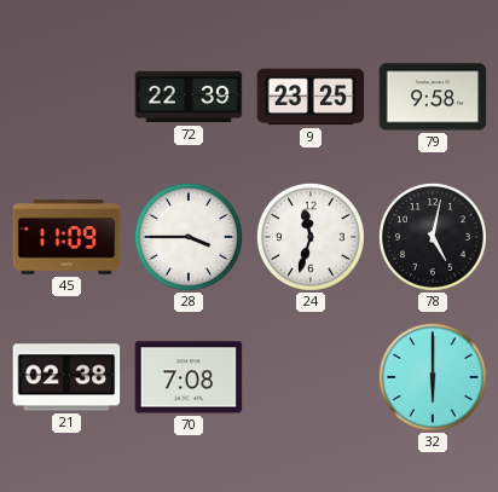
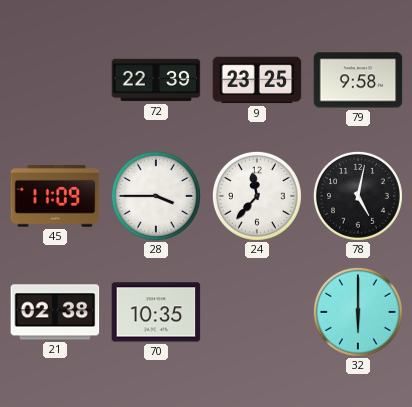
24: 11:33 -> 11:37
70: 7:08 -> 10:35
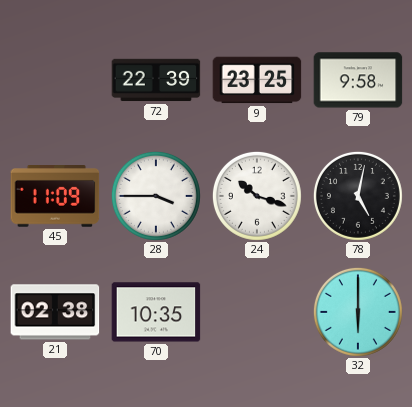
24: 11:37 -> 10:18
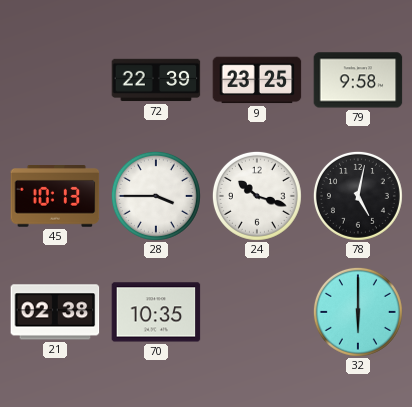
45: 11:09 -> 10:13
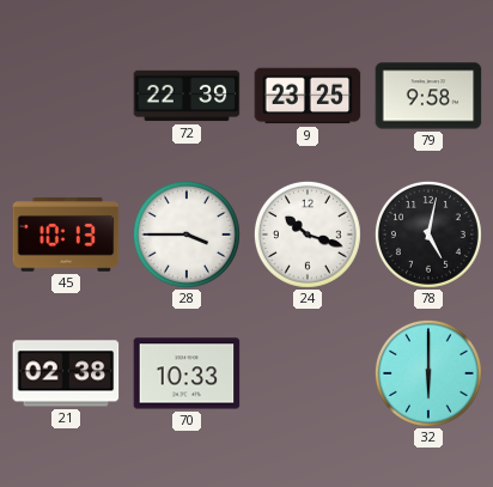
70: 10:35 -> 10:33
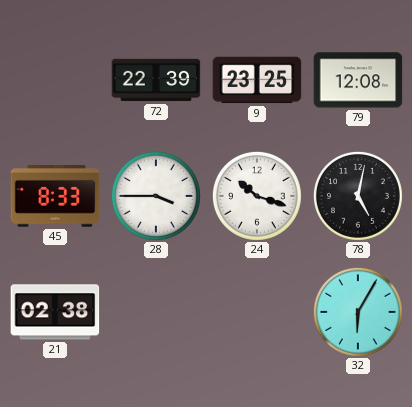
79: 9:58 -> 12:08
45: 10:13 -> 8:33
70: 10:33 -> none
32: 6:00 -> 6:05
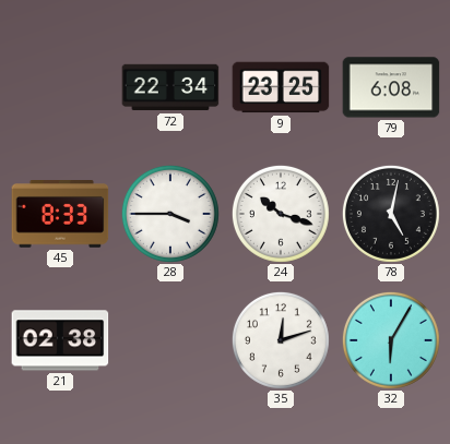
72: 22:39 -> 22:34
79: 12:08 -> 6:08
35: none -> 12:12
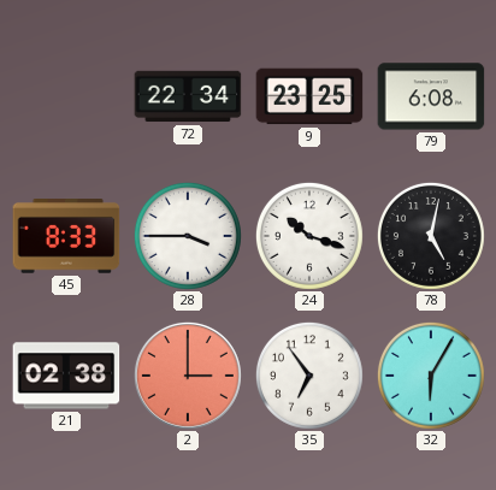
2: none -> 3:00
35: 12:12 -> 6:54
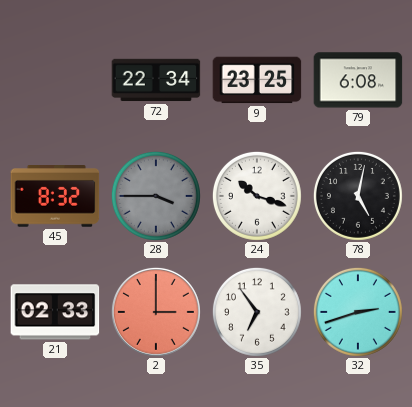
45: 8:33 -> 8:32
28 dial: white -> grey
21: 02:38 -> 02:33
32: 6:05 -> 2:42
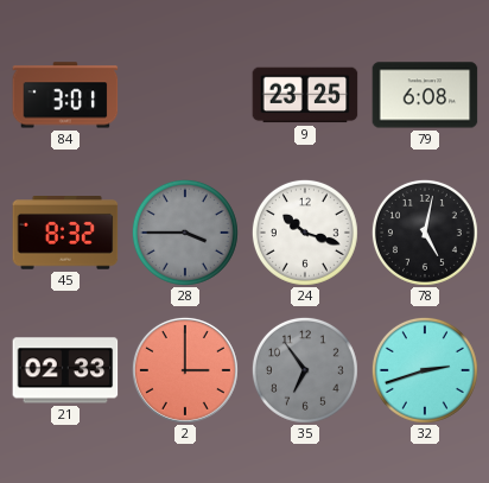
84: none -> 3:01
72: 22:34 -> none
35 dial: white -> grey
